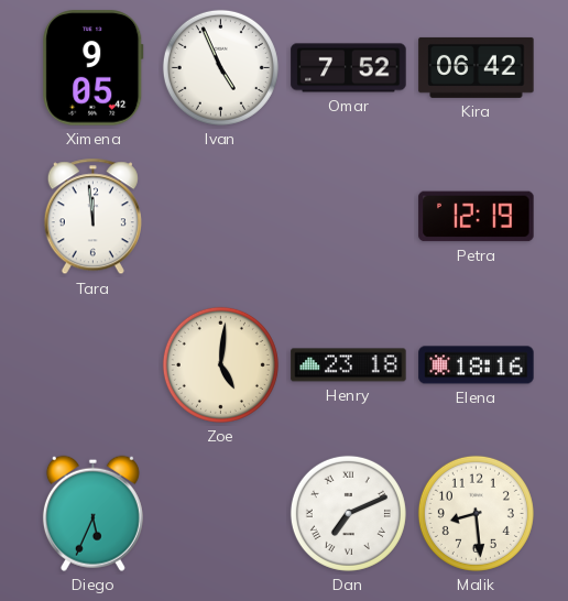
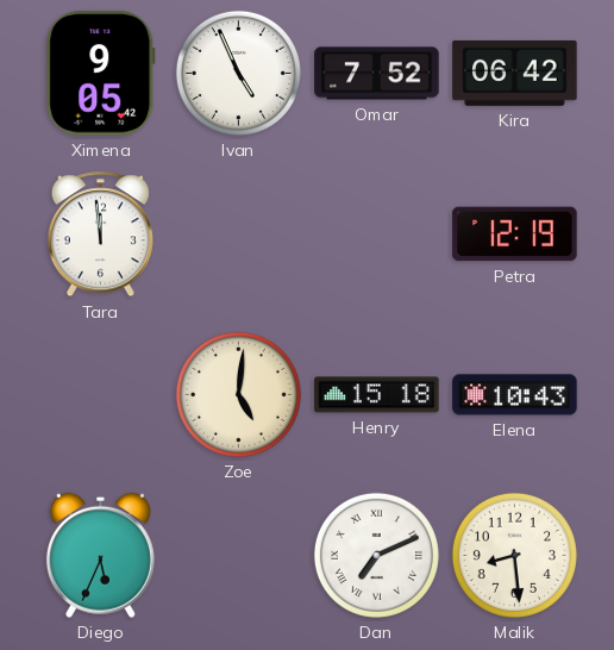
Henry: 23:18 -> 15:18
Elena: 18:16 -> 10:43
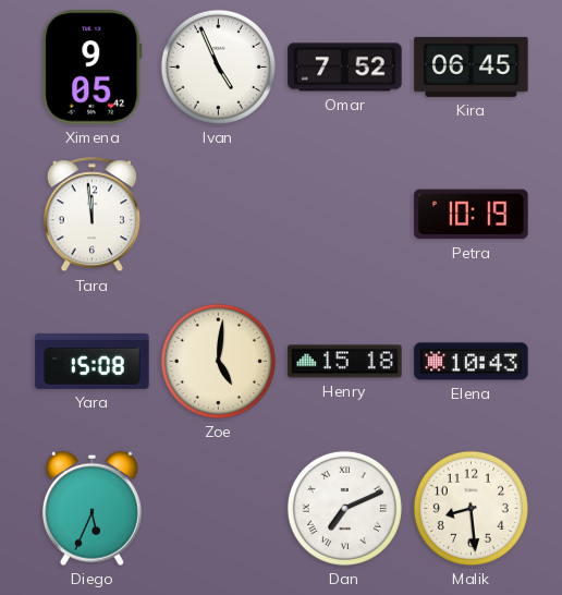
Kira: 06:42 -> 06:45
Petra: 12:19 -> 10:19
Yara: none -> 15:08
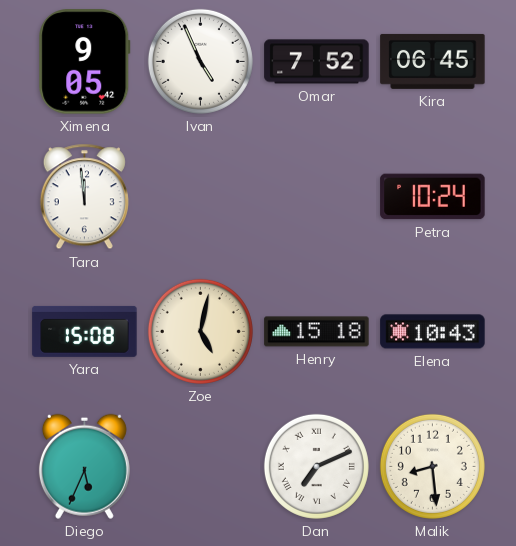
Petra: 10:19 -> 10:24
Zoe: 5:01 -> 5:02
